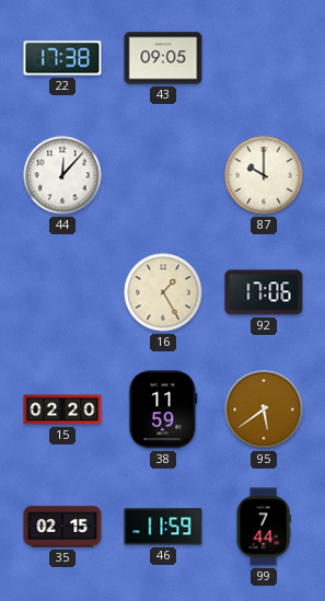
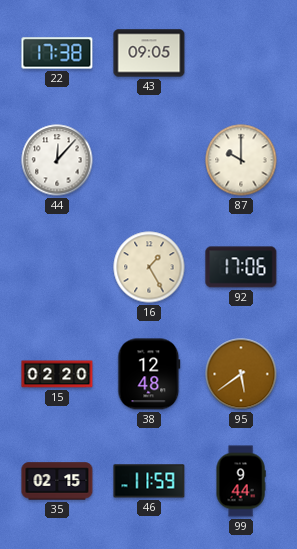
38: 11:59 -> 12:48
99: 7:44 -> 9:44
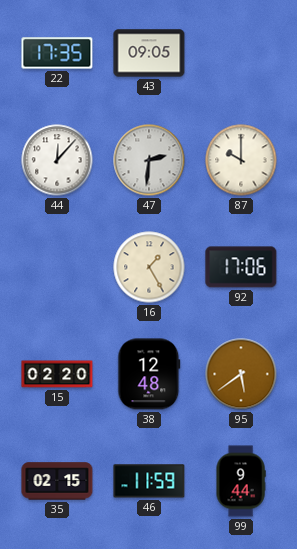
22: 17:38 -> 17:35
47: none -> 2:31
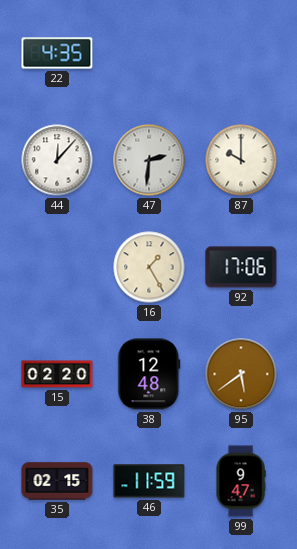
22: 17:35 -> 4:35
43: 09:05 -> none
99: 9:44 -> 9:47
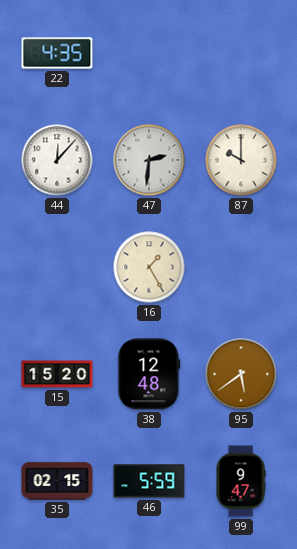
92: 17:06 -> none
15: 02:20 -> 15:20
46: 11:59 -> 5:59
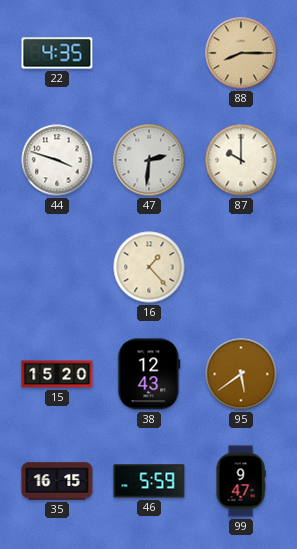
88: none -> 8:15
44: 12:07 -> 3:48
16: 1:25 -> 1:23
38: 12:48 -> 12:43
35: 02:15 -> 16:15
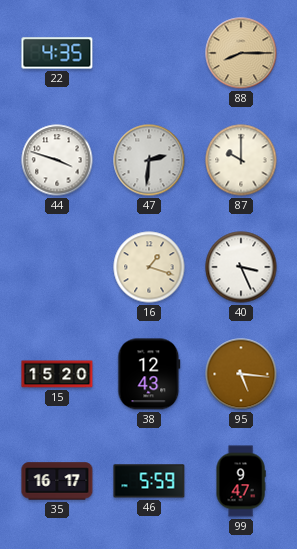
16: 1:23 -> 1:18
40: none -> 3:26
95: 5:39 -> 5:16
35: 16:15 -> 16:17
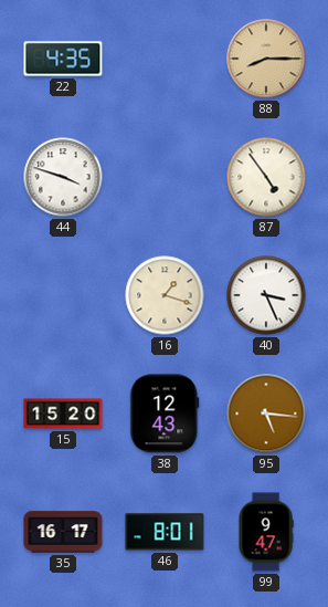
47: 2:31 -> none
87: 10:00 -> 4:54
46: 5:59 -> 8:01
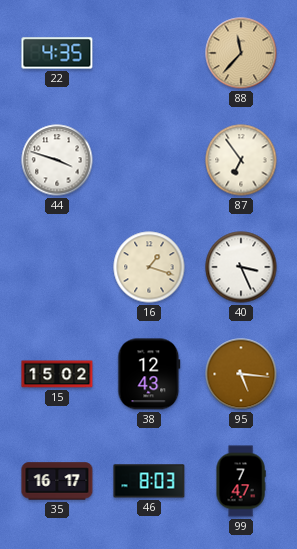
88: 8:15 -> 11:37
87: 4:54 -> 6:54
15: 15:20 -> 15:02
46: 8:01 -> 8:03
99: 9:47 -> 7:47
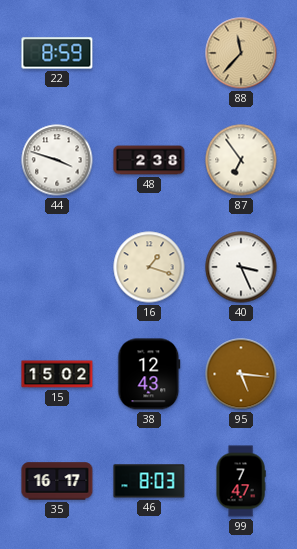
22: 4:35 -> 8:59
48: none -> 2:38
